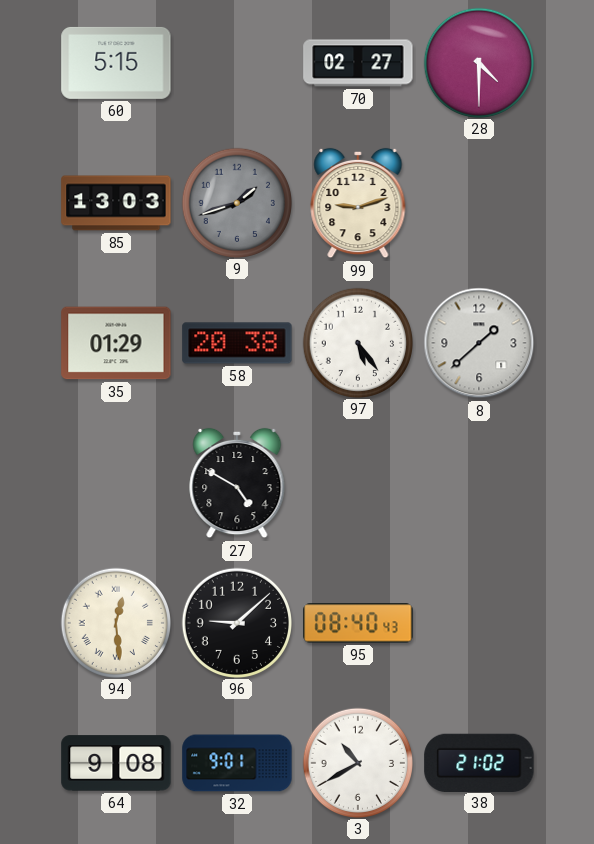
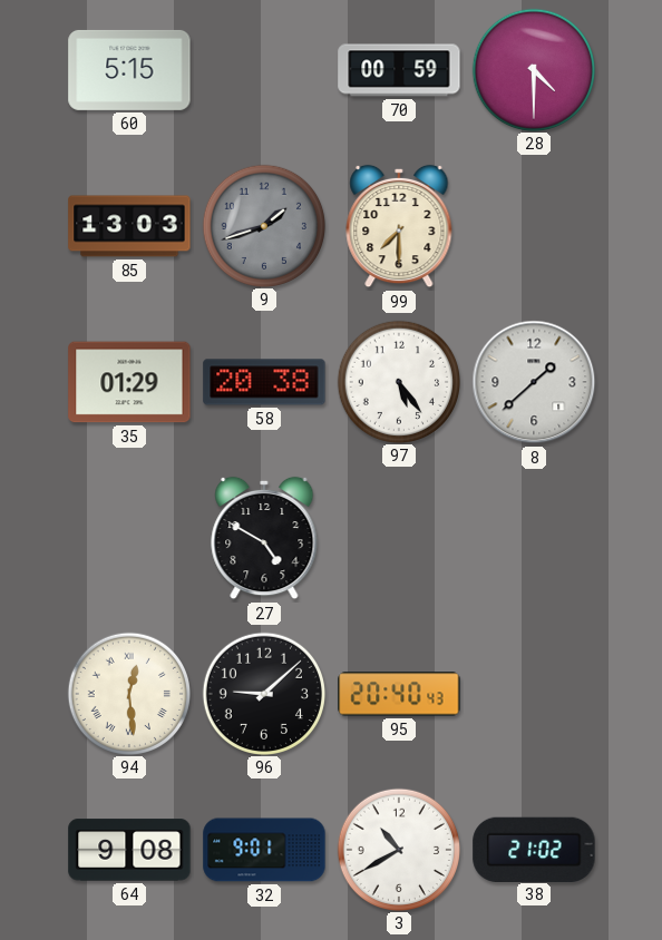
70: 02:27 -> 00:59
99: 9:12 -> 7:30
95: 08:40 -> 20:40
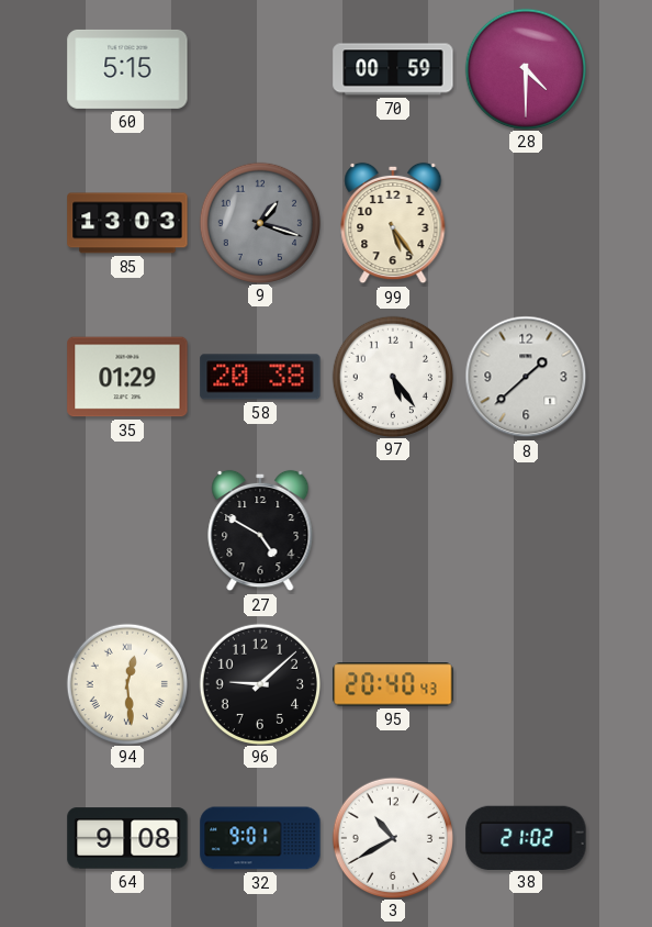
9: 1:42 -> 1:18
99: 7:30 -> 5:24
